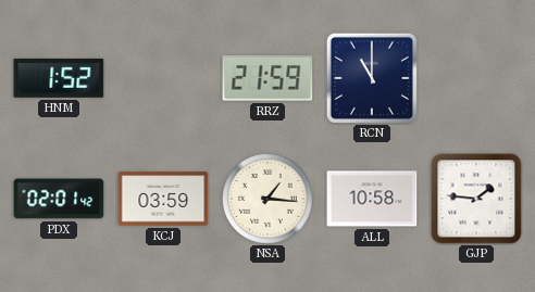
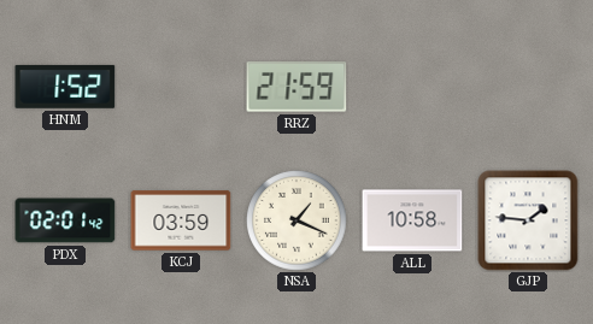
RCN: 11:00 -> none
NSA: 1:16 -> 1:19
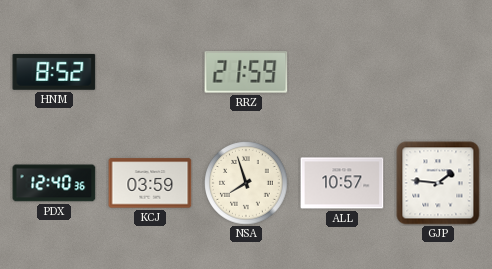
HNM: 1:52 -> 8:52
PDX: 02:01 -> 12:40
NSA: 1:19 -> 7:57
ALL: 10:58 -> 10:57
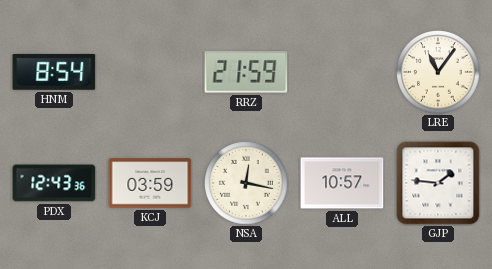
HNM: 8:52 -> 8:54
LRE: none -> 11:06
PDX: 12:40 -> 12:43
NSA: 7:57 -> 12:17
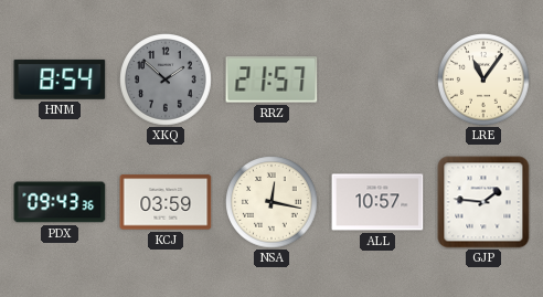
XKQ: none -> 1:52
RRZ: 21:59 -> 21:57
PDX: 12:43 -> 09:43
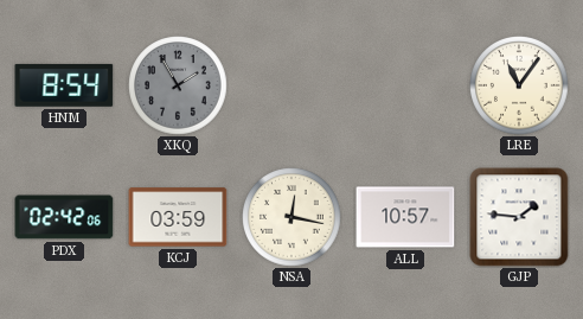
XKQ: 1:52 -> 1:55
RRZ: 21:57 -> none
PDX: 09:43 -> 02:42
